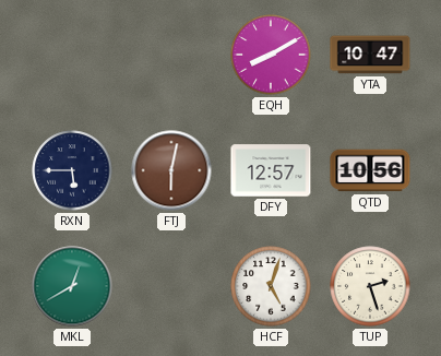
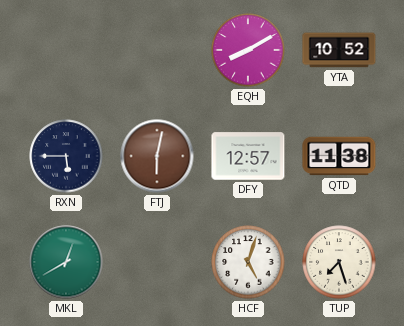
YTA: 10:47 -> 10:52
QTD: 10:56 -> 11:38
TUP: 2:27 -> 7:27
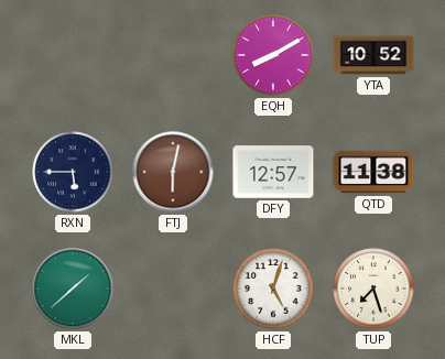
MKL: 12:40 -> 1:38
